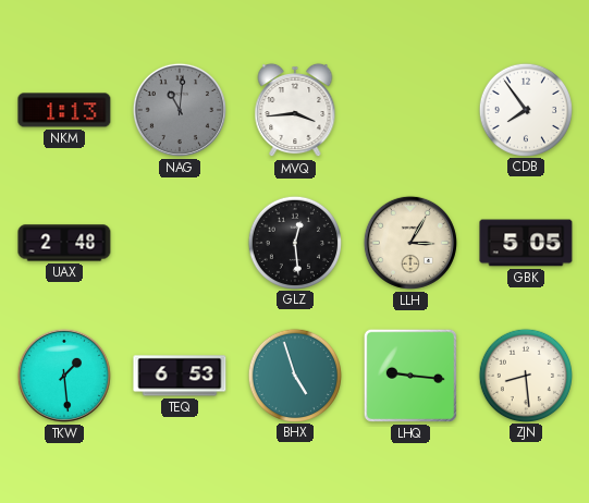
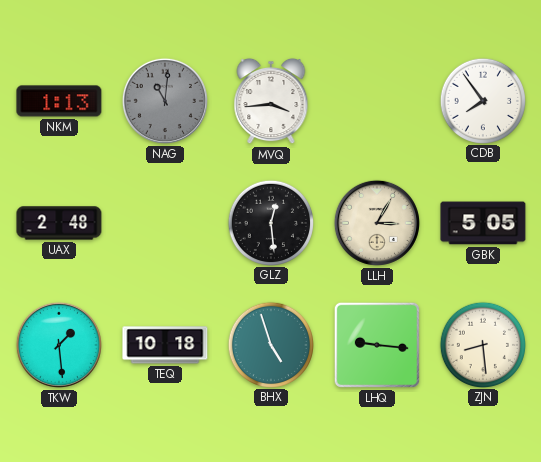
TEQ: 6:53 -> 10:18
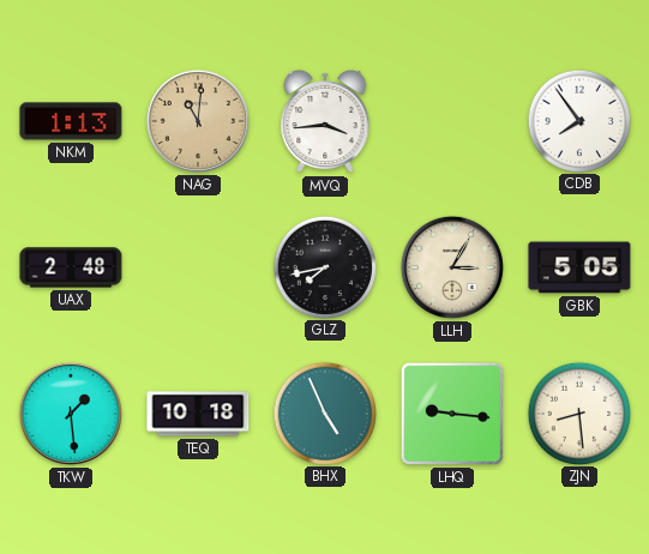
NAG dial: grey -> champagne
GLZ: 12:29 -> 7:43
BHX: 4:57 -> 4:56
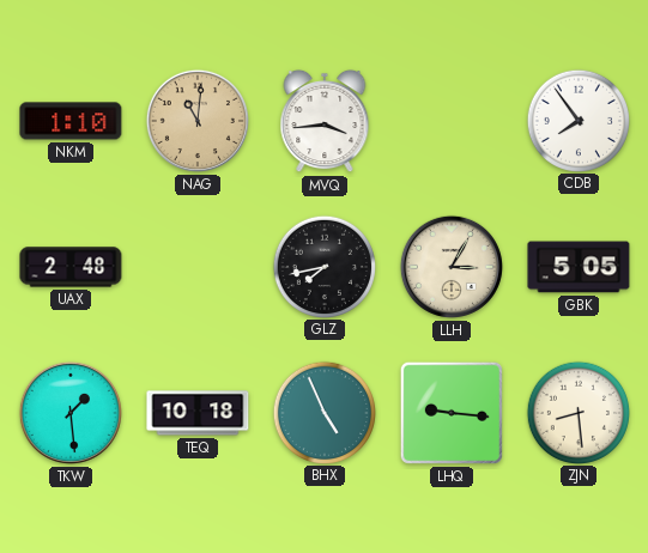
NKM: 1:13 -> 1:10
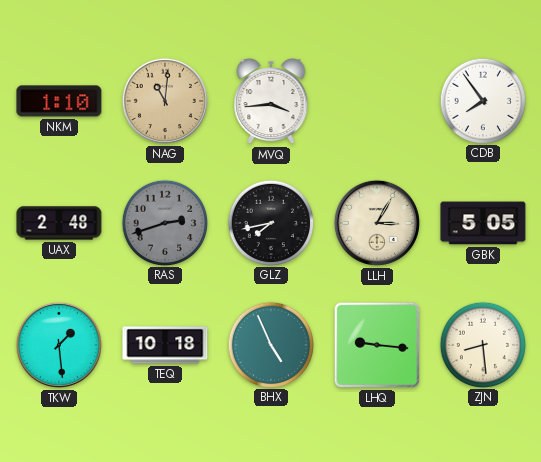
RAS: none -> 2:42
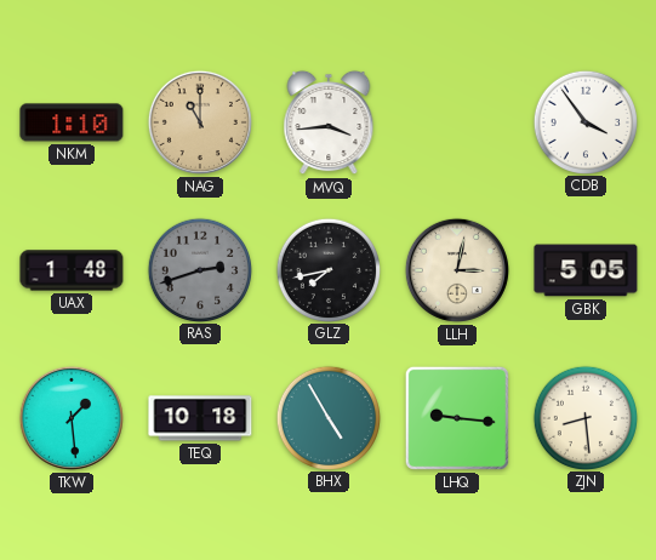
NAG: 11:01 -> 11:00
CDB: 7:54 -> 3:54
UAX: 2:48 -> 1:48
LLH: 3:05 -> 3:02
BHX: 4:56 -> 4:55
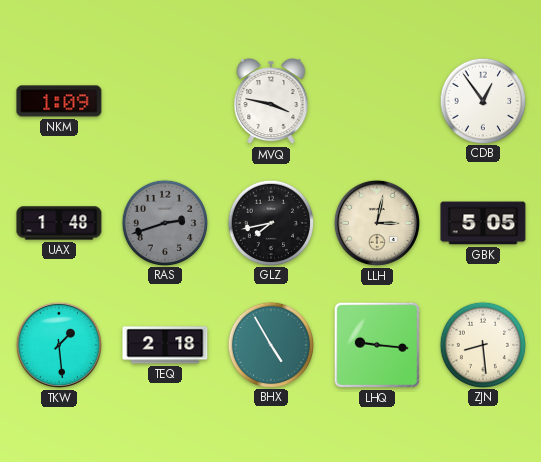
NKM: 1:10 -> 1:09
NAG: 11:00 -> none
MVQ: 3:44 -> 3:47
CDB: 3:54 -> 12:54
TEQ: 10:18 -> 2:18
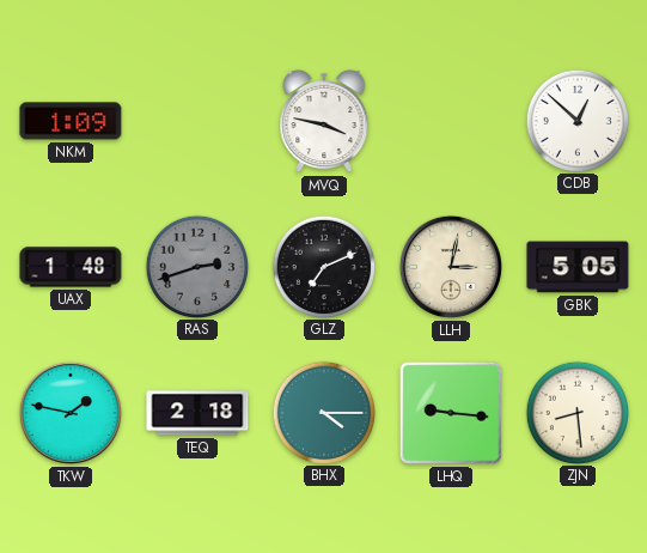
CDB: 12:54 -> 12:52
GLZ: 7:43 -> 7:11
TKW: 1:29 -> 1:47
BHX: 4:55 -> 4:15
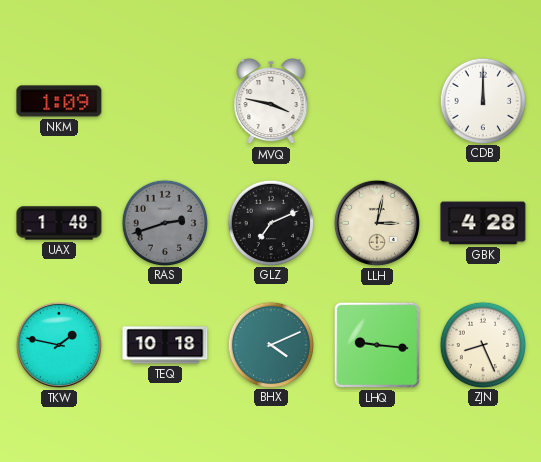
CDB: 12:52 -> 12:00
GBK: 5:05 -> 4:28
TEQ: 2:18 -> 10:18
BHX: 4:15 -> 4:11
ZJN: 8:29 -> 8:26
